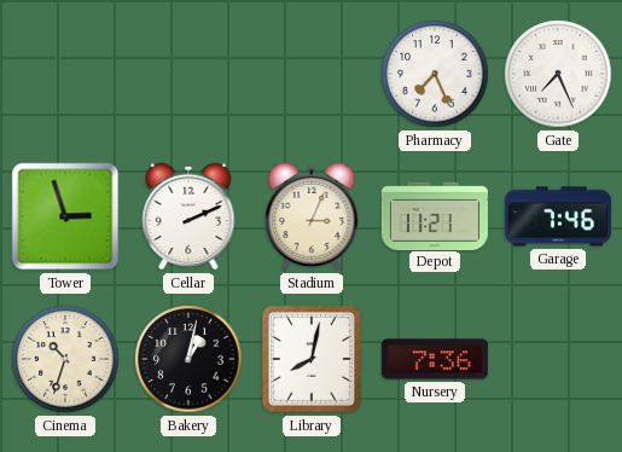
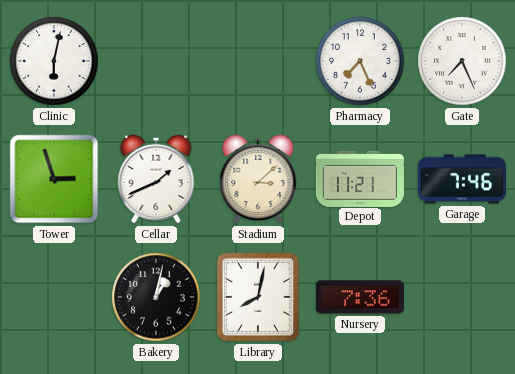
Clinic: none -> 6:02
Cellar: 2:11 -> 1:41
Stadium: 3:04 -> 3:08
Cinema: 10:33 -> none
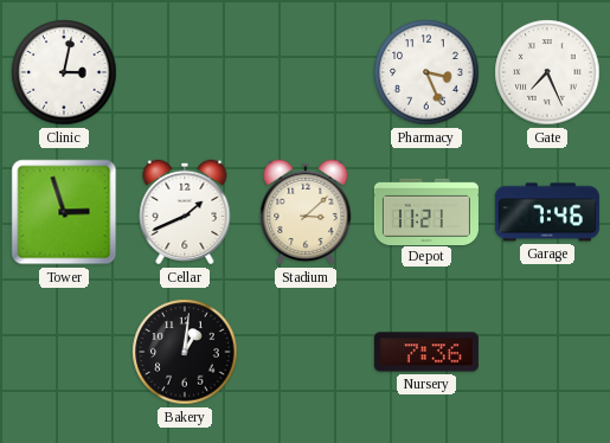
Clinic: 6:02 -> 3:02
Pharmacy: 7:26 -> 3:26
Bakery: 1:02 -> 1:01
Library: 8:02 -> none
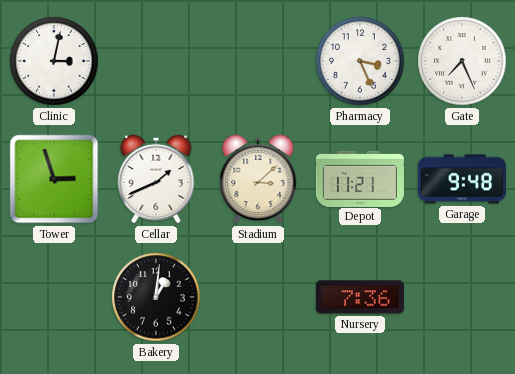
Garage: 7:46 -> 9:48
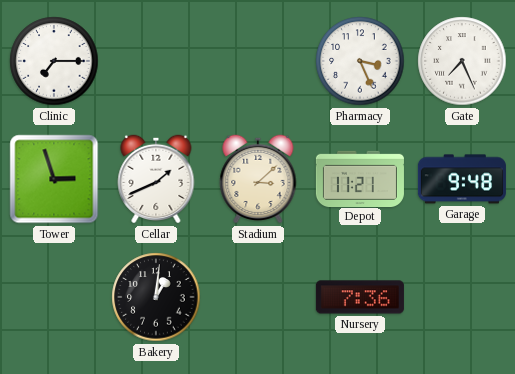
Clinic: 3:02 -> 7:15
